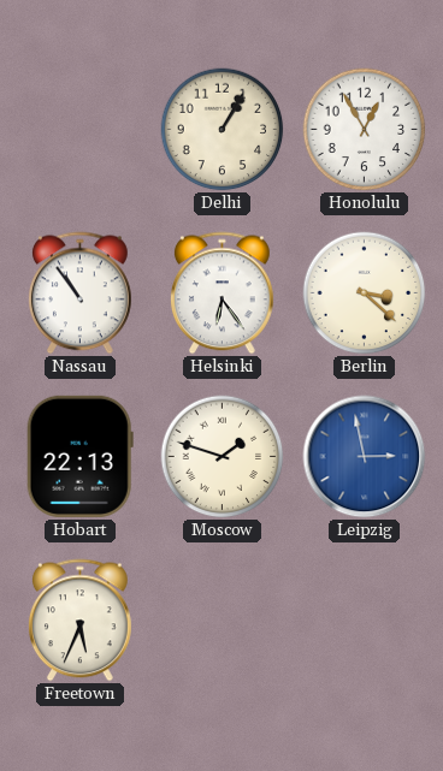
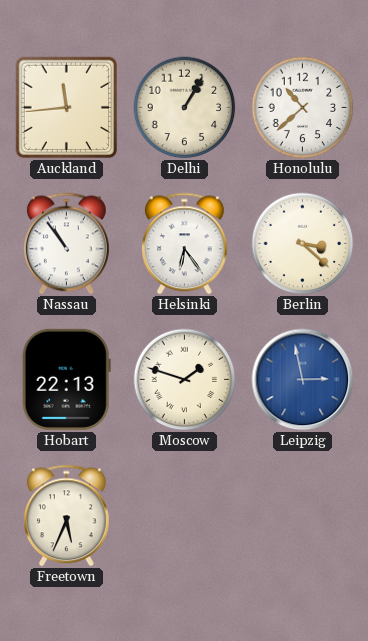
Auckland: none -> 11:44
Honolulu: 12:55 -> 10:38
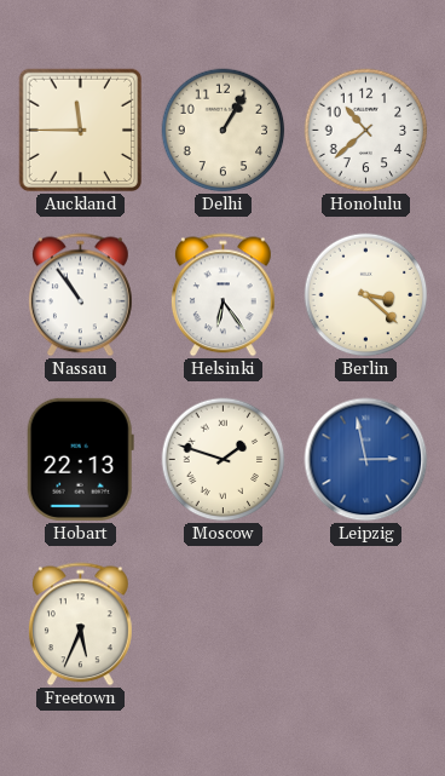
Auckland: 11:44 -> 11:45
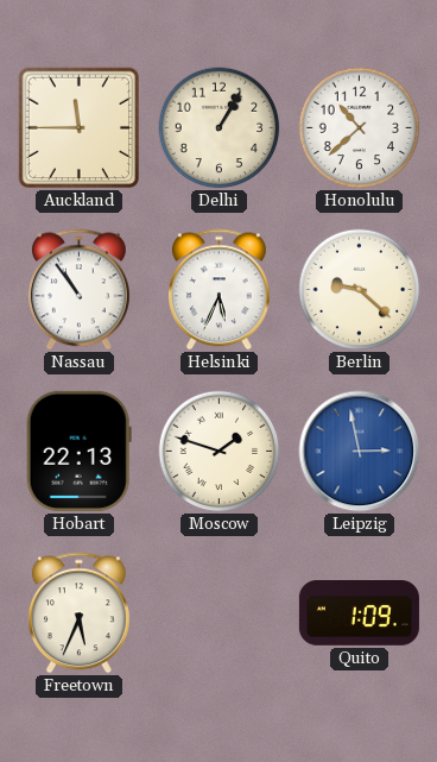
Helsinki: 6:24 -> 5:34
Berlin: 3:22 -> 9:22
Quito: none -> 1:09
